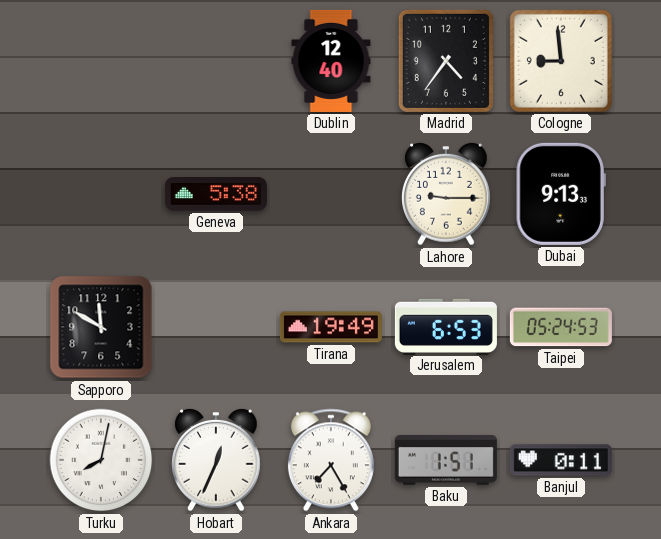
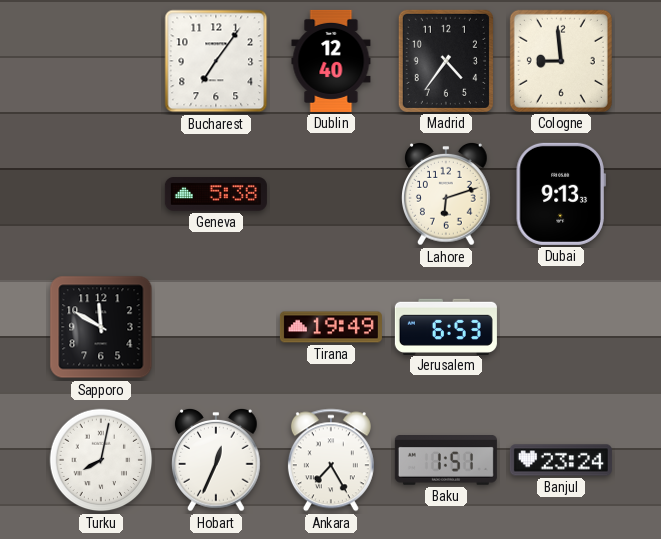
Bucharest: none -> 7:06
Lahore: 9:15 -> 6:12
Taipei: 05:24 -> none
Banjul: 0:11 -> 23:24
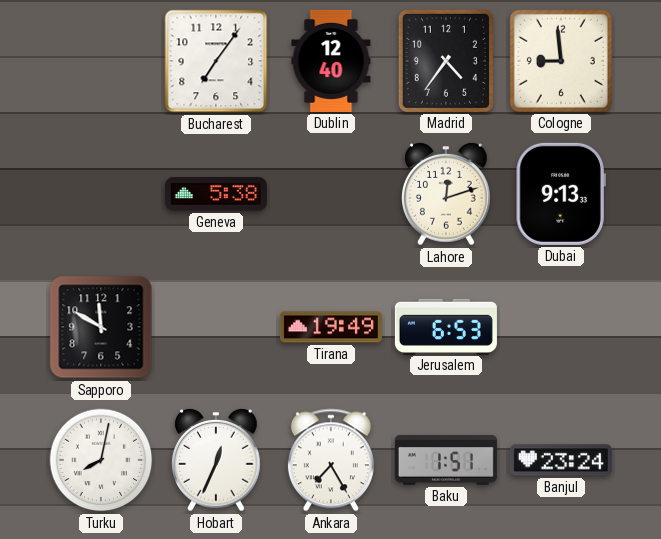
Lahore: 6:12 -> 12:12
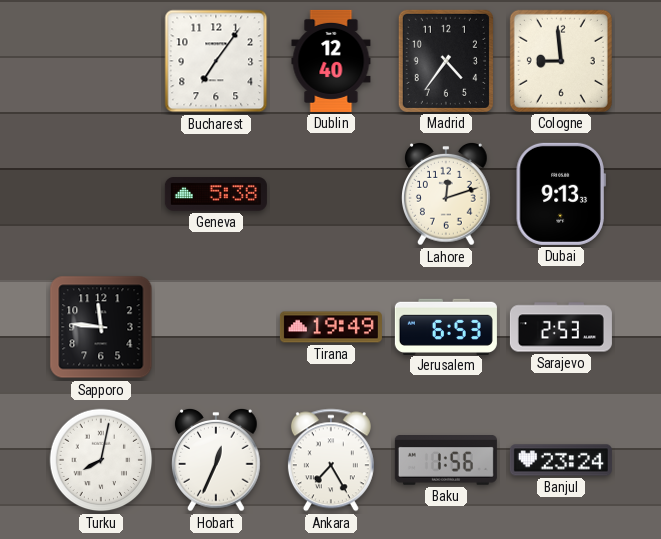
Sapporo: 11:50 -> 11:46
Sarajevo: none -> 2:53
Baku: 1:51 -> 1:56
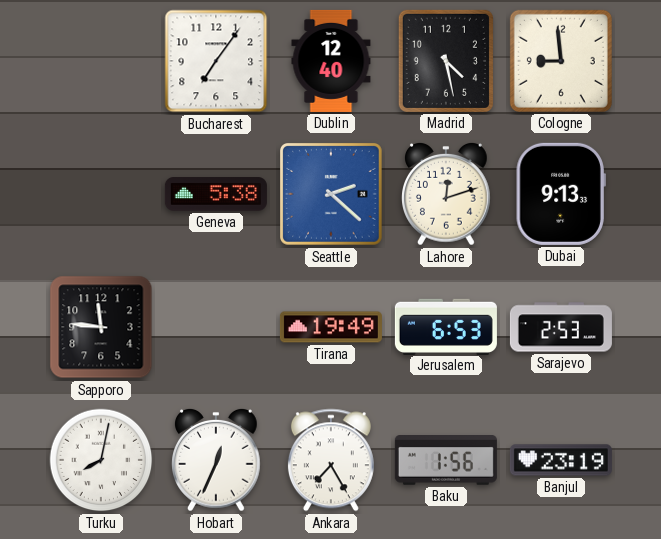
Madrid: 4:36 -> 4:28
Seattle: none -> 2:22
Banjul: 23:24 -> 23:19
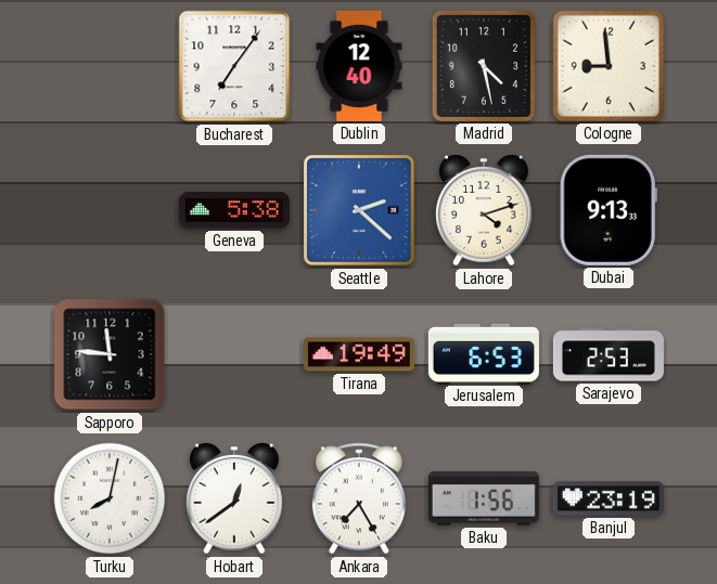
Lahore: 12:12 -> 4:12
Hobart: 12:34 -> 12:39
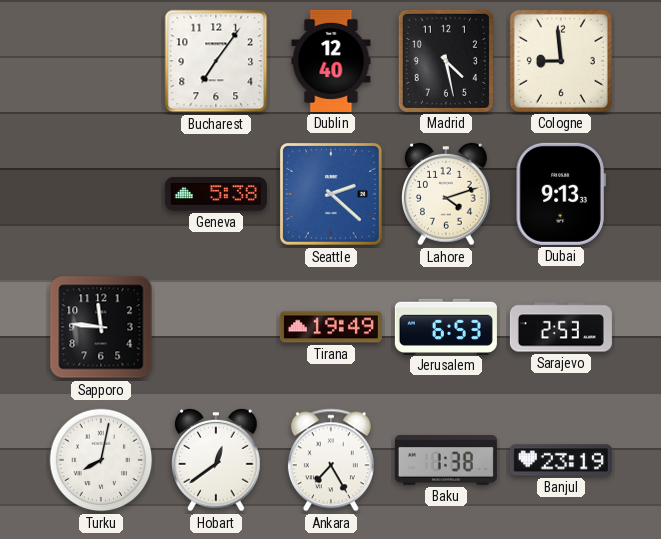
Baku: 1:56 -> 1:38
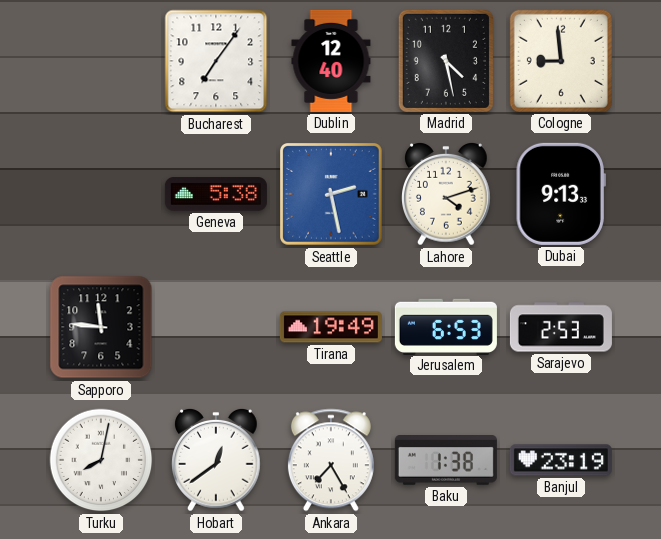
Seattle: 2:22 -> 2:28
